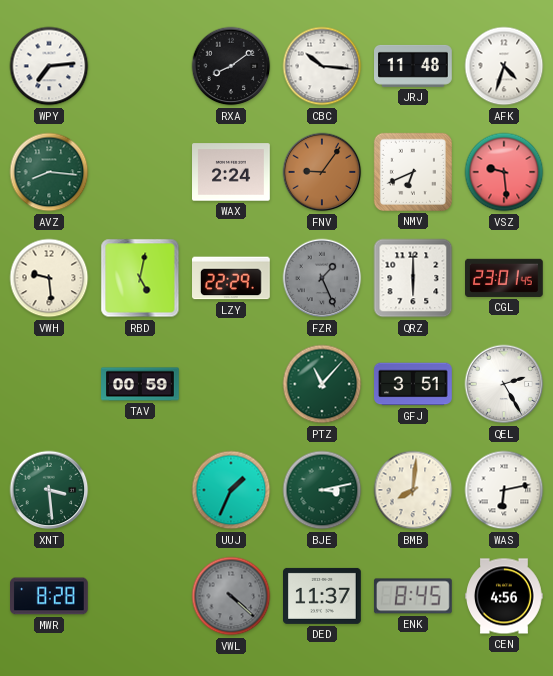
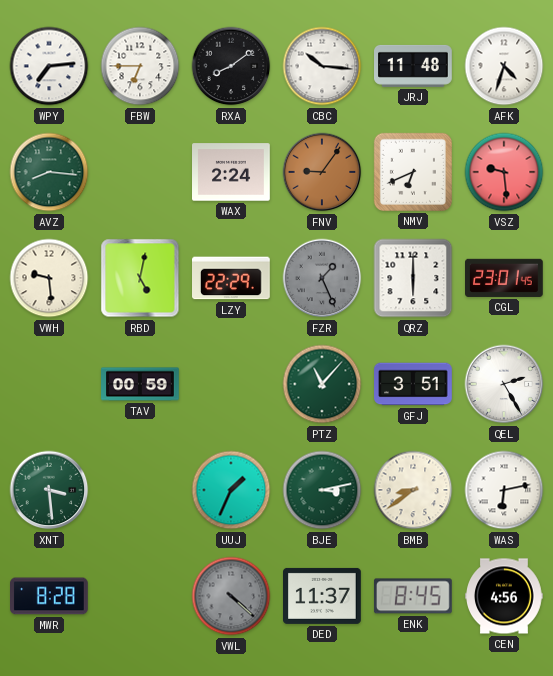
FBW: none -> 6:45
BMB: 8:01 -> 8:39
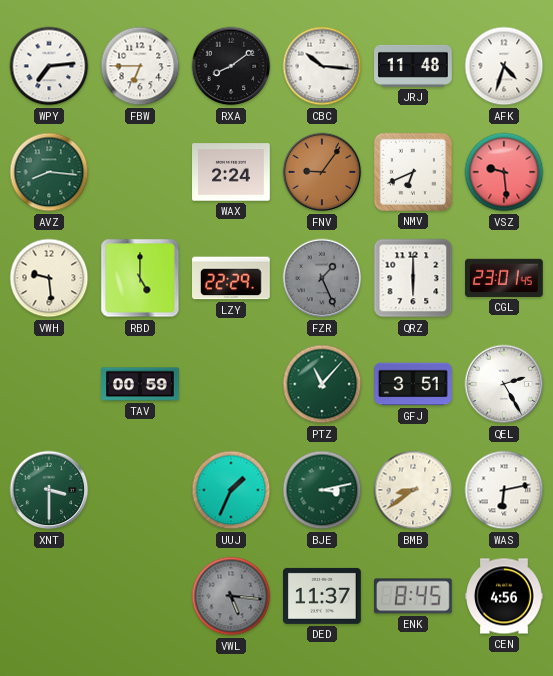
RBD: 5:02 -> 5:00
XNT: 3:29 -> 3:30
MWR: 8:28 -> none
VWL: 4:22 -> 5:16
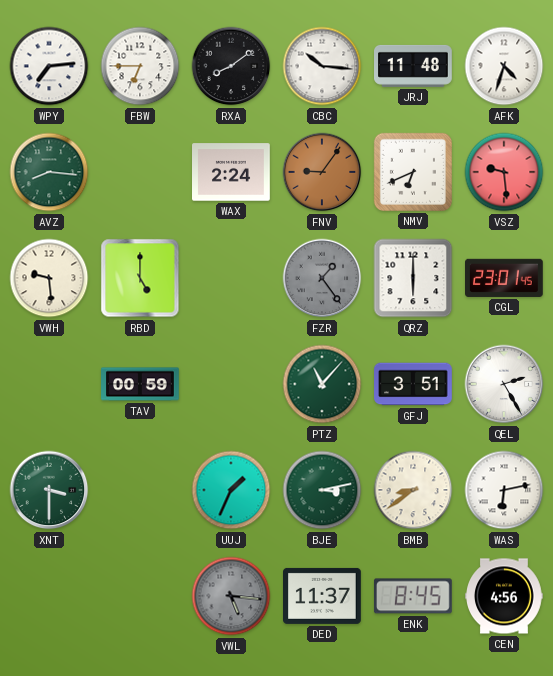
LZY: 22:29 -> none
FZR: 1:26 -> 1:24
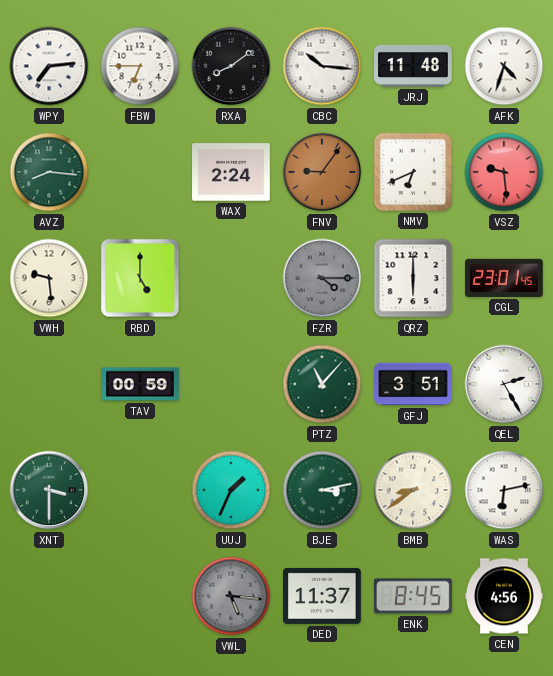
FZR: 1:24 -> 4:15
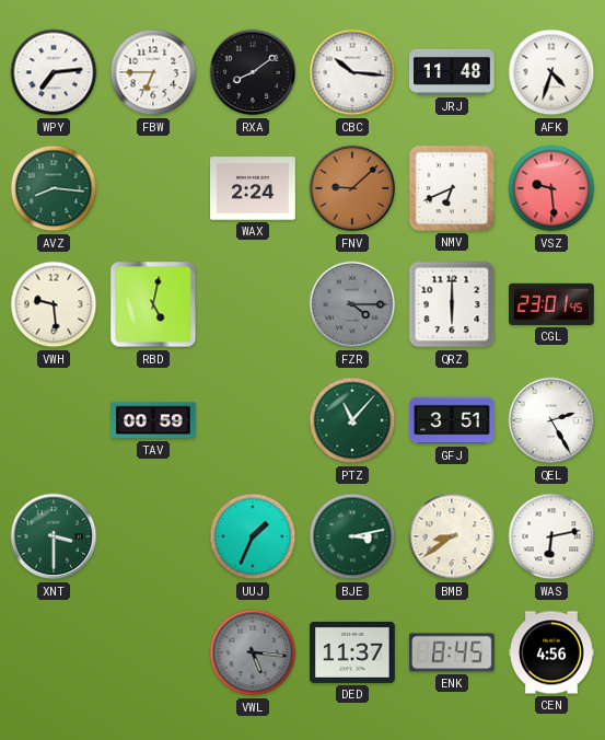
FNV: 9:06 -> 9:08
RBD: 5:00 -> 5:02
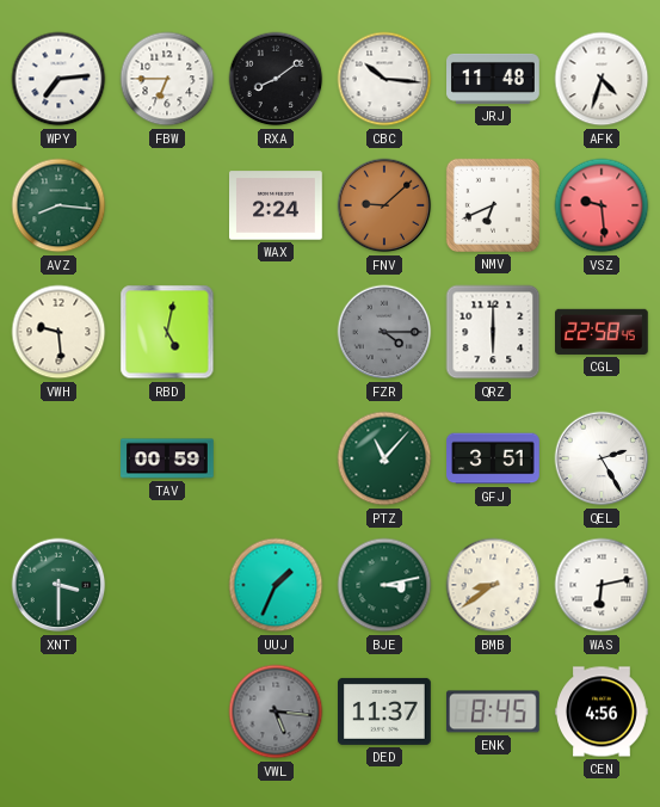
CGL: 23:01 -> 22:58
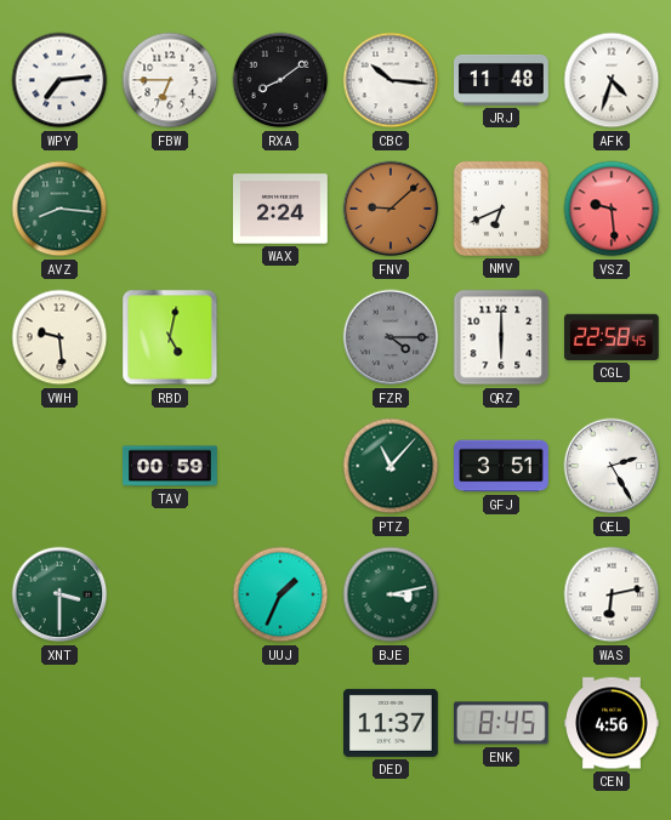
BMB: 8:39 -> none
VWL: 5:16 -> none
